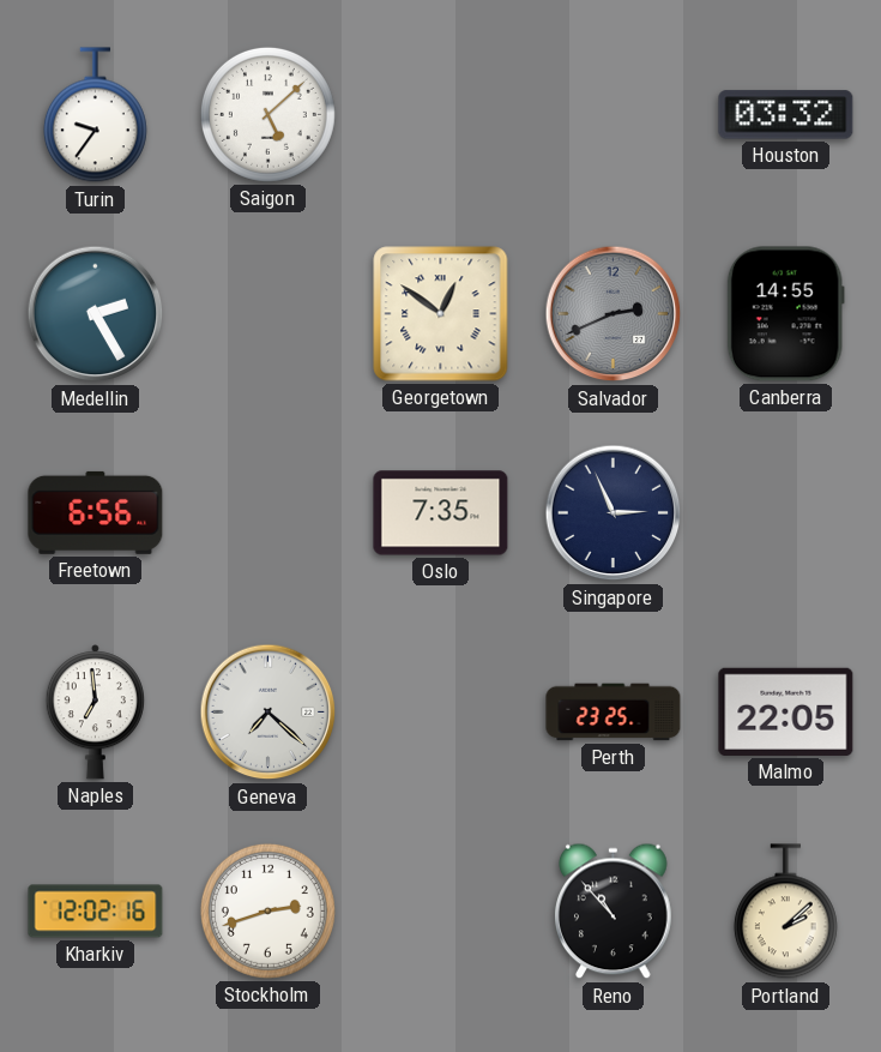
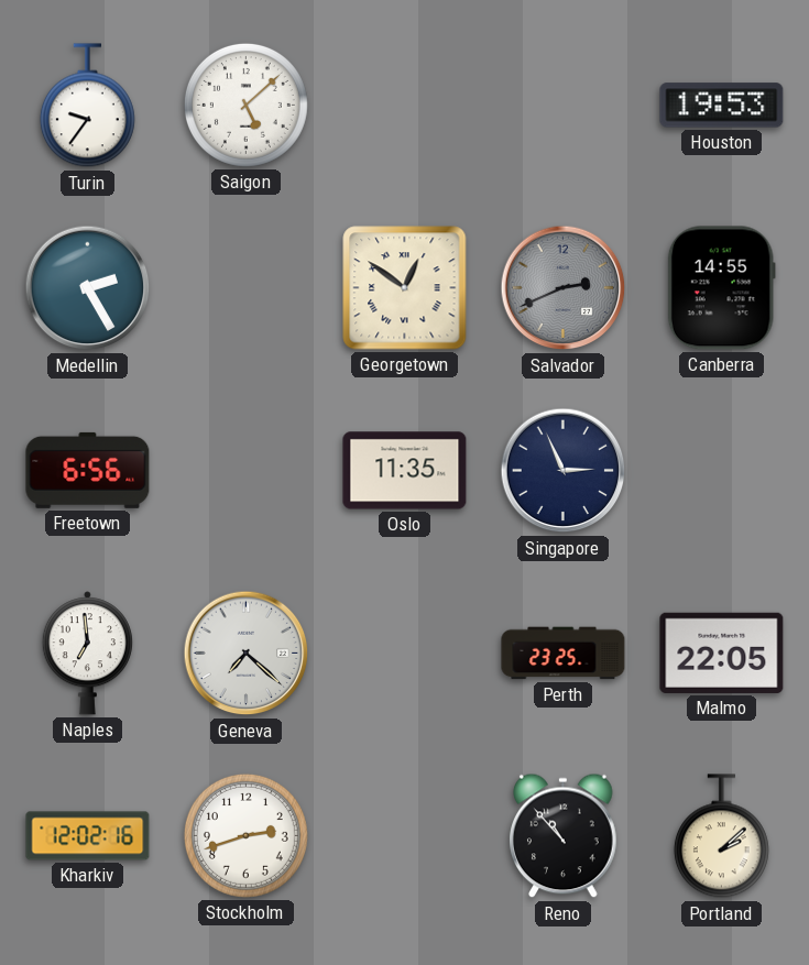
Houston: 03:32 -> 19:53
Oslo: 7:35 -> 11:35
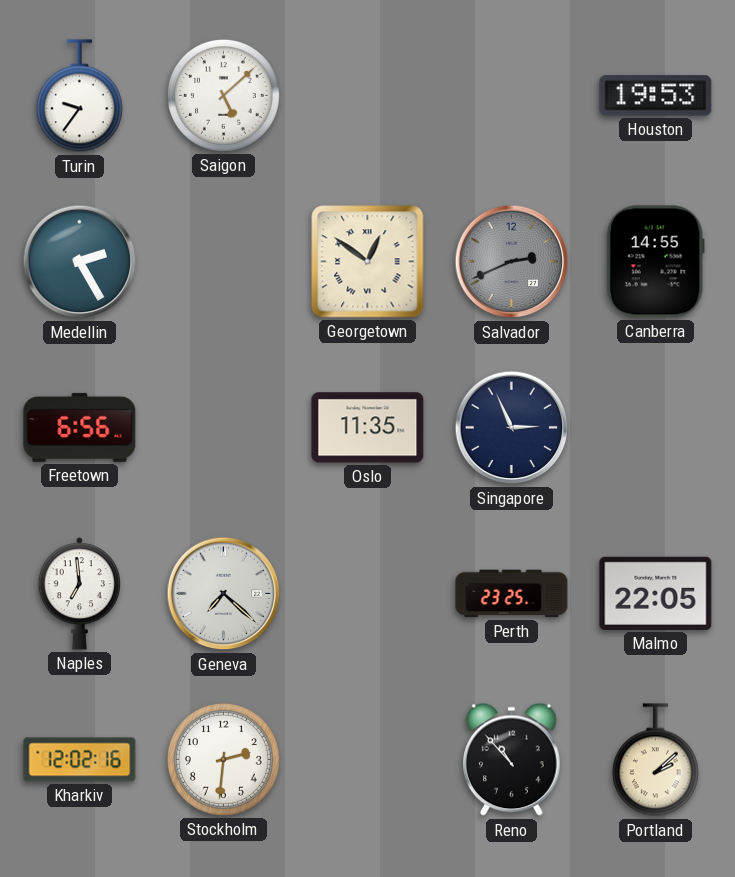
Stockholm: 2:42 -> 2:31
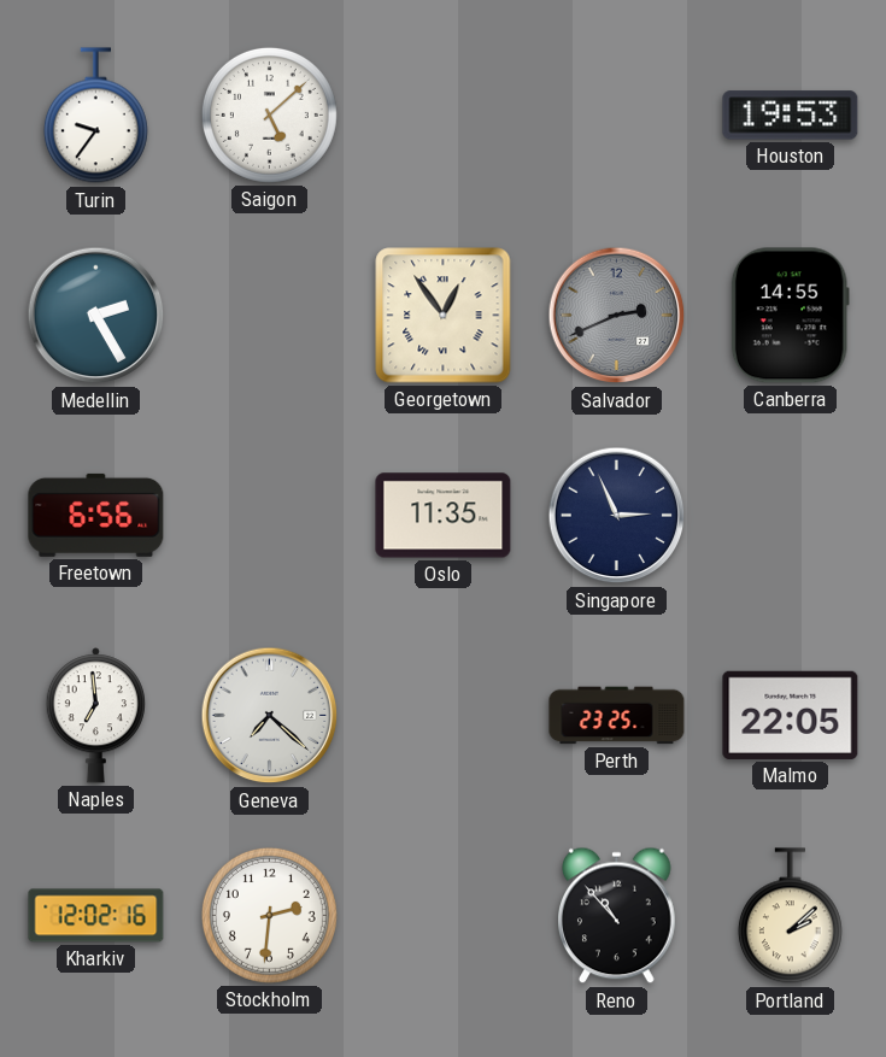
Georgetown: 12:51 -> 12:54
